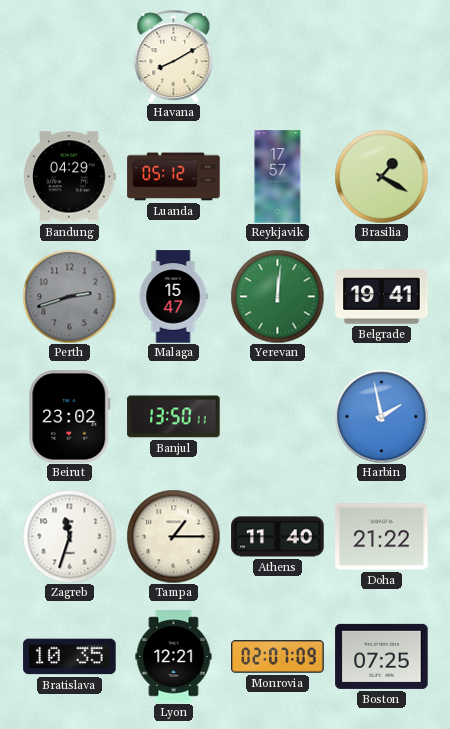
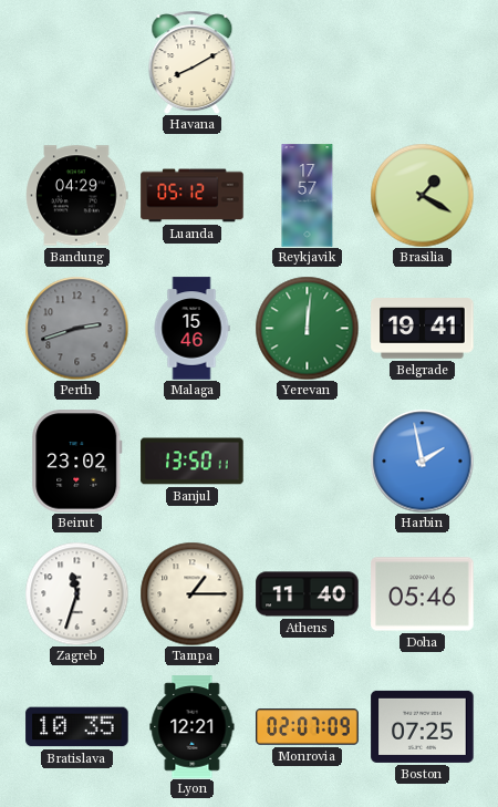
Malaga: 15:47 -> 15:46
Doha: 21:22 -> 05:46
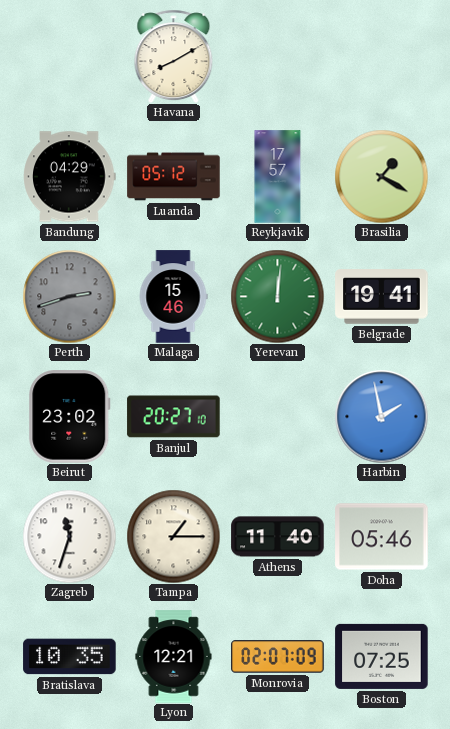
Banjul: 13:50 -> 20:27
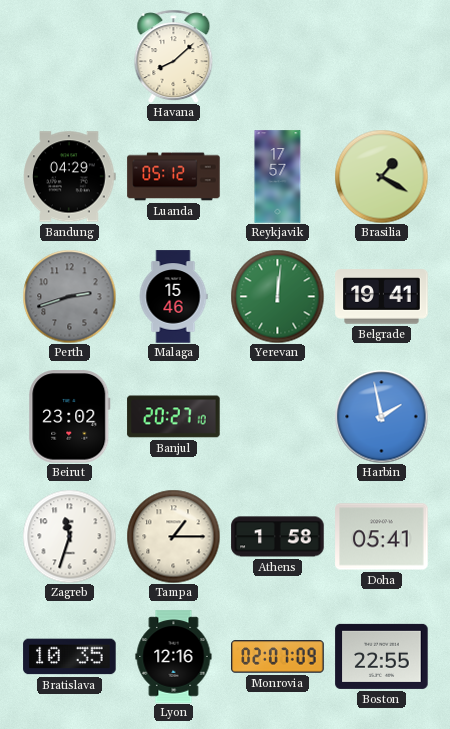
Havana: 8:10 -> 8:08
Athens: 11:40 -> 1:58
Doha: 05:46 -> 05:41
Lyon: 12:21 -> 12:16
Boston: 07:25 -> 22:55
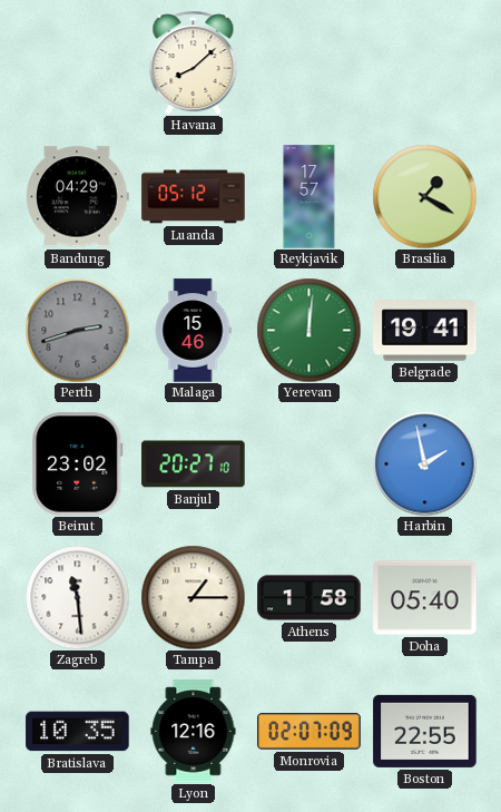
Zagreb: 11:33 -> 11:29
Doha: 05:41 -> 05:40
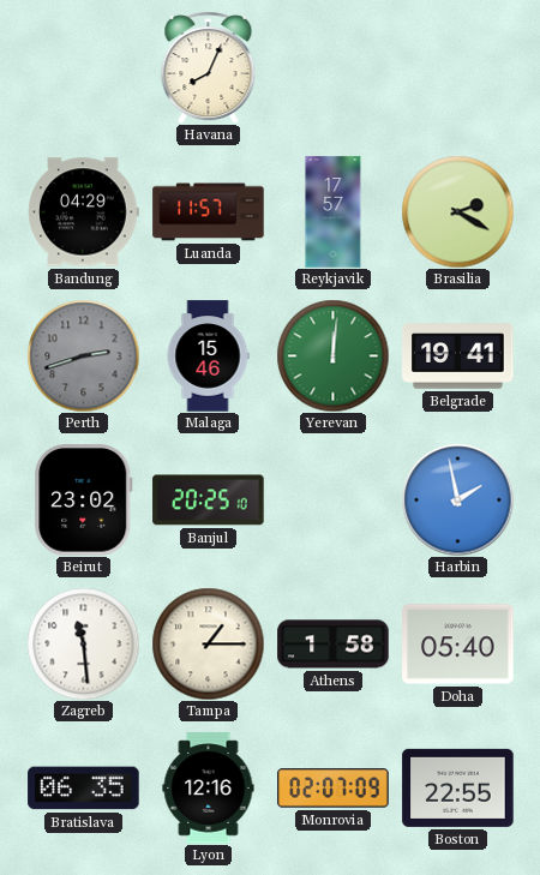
Havana: 8:08 -> 8:04
Luanda: 05:12 -> 11:57
Brasilia: 1:20 -> 2:20
Banjul: 20:27 -> 20:25
Bratislava: 10:35 -> 06:35
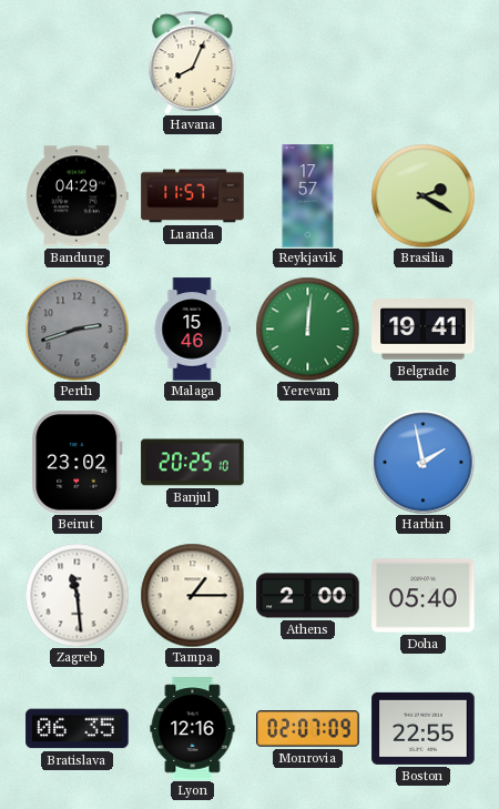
Athens: 1:58 -> 2:00
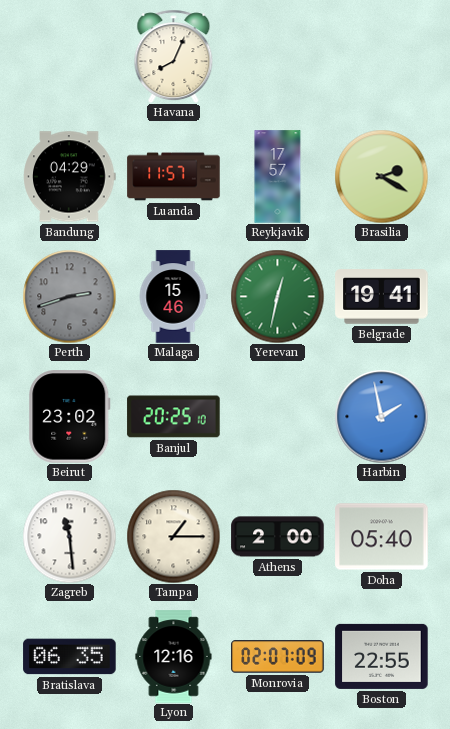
Yerevan: 12:01 -> 12:32
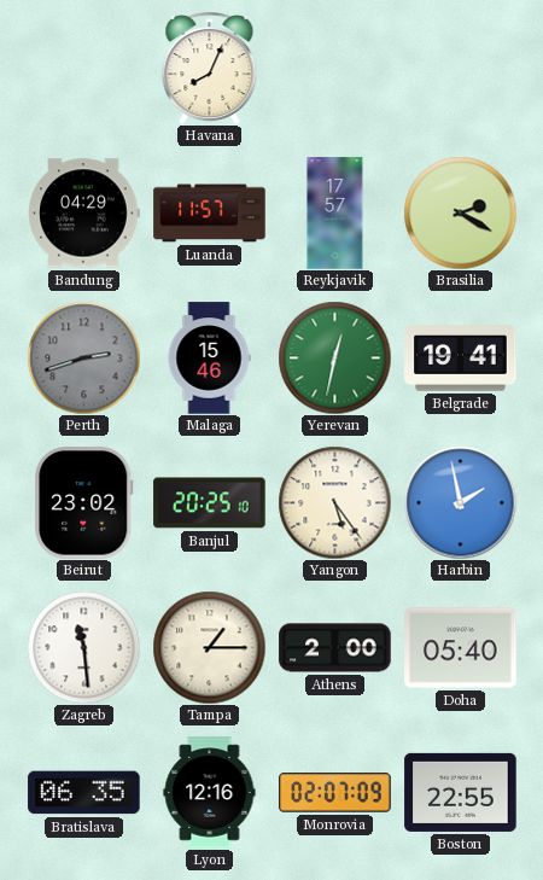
Yangon: none -> 5:24
